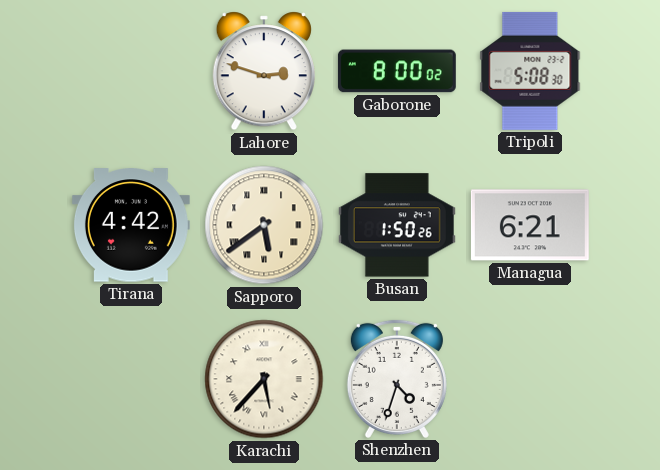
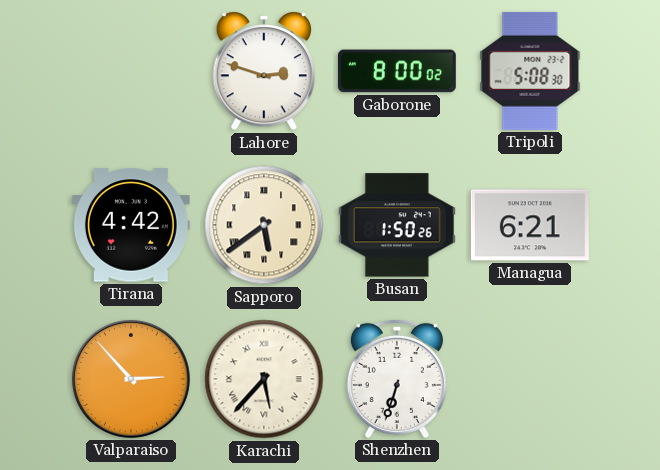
Valparaiso: none -> 2:53
Shenzhen: 4:33 -> 6:33
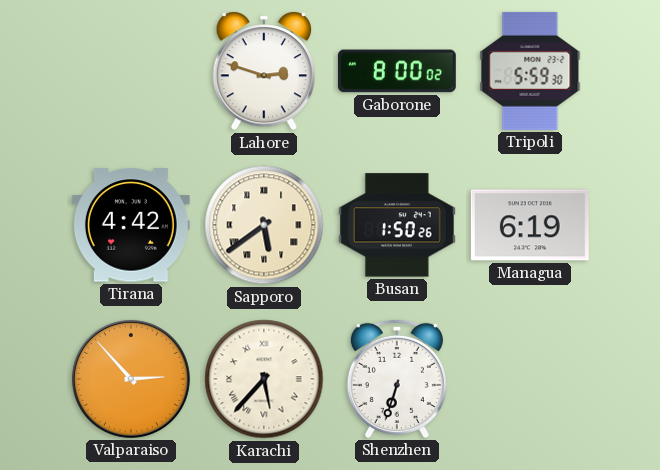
Tripoli: 5:08 -> 5:59
Managua: 6:21 -> 6:19
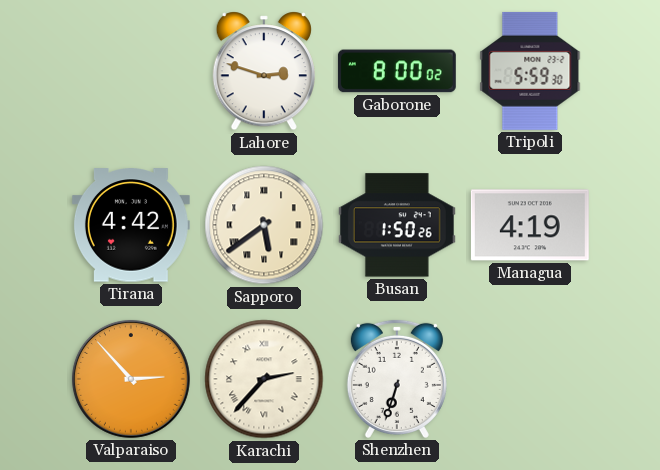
Managua: 6:19 -> 4:19
Karachi: 5:37 -> 2:37
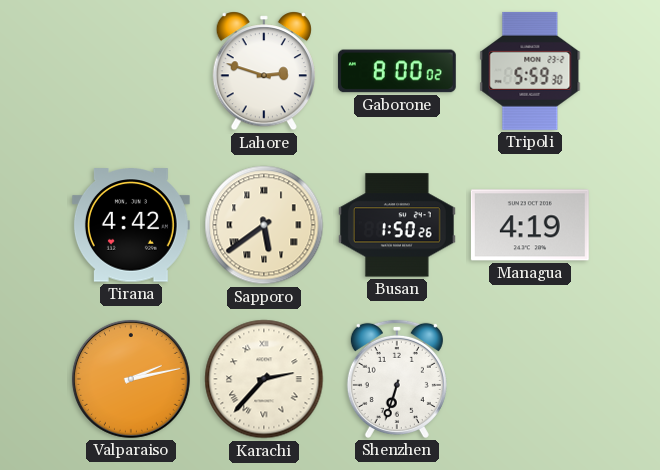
Valparaiso: 2:53 -> 2:13
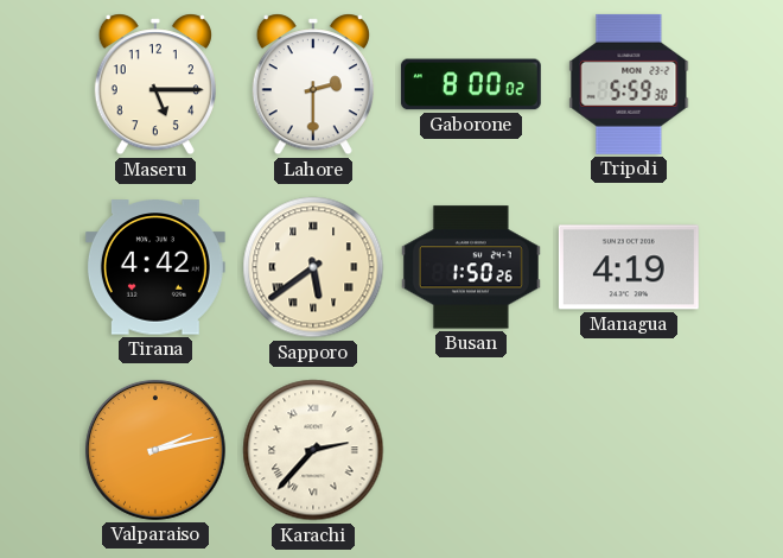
Maseru: none -> 5:15
Lahore: 2:48 -> 2:30
Shenzhen: 6:33 -> none
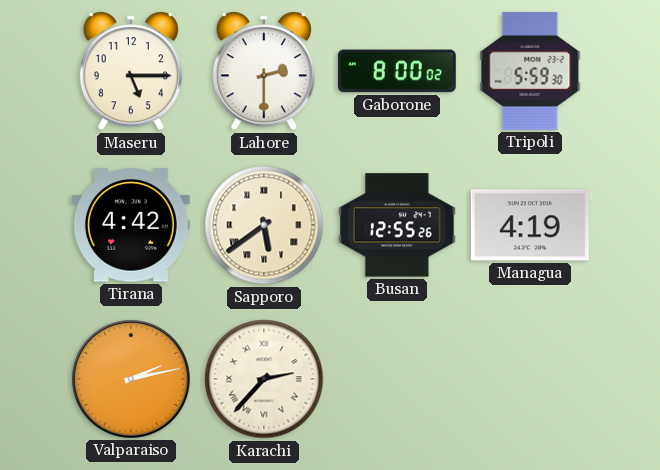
Busan: 1:50 -> 12:55
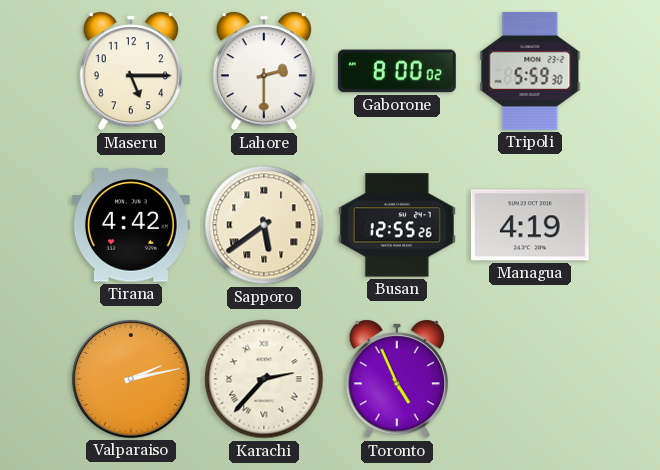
Toronto: none -> 4:56
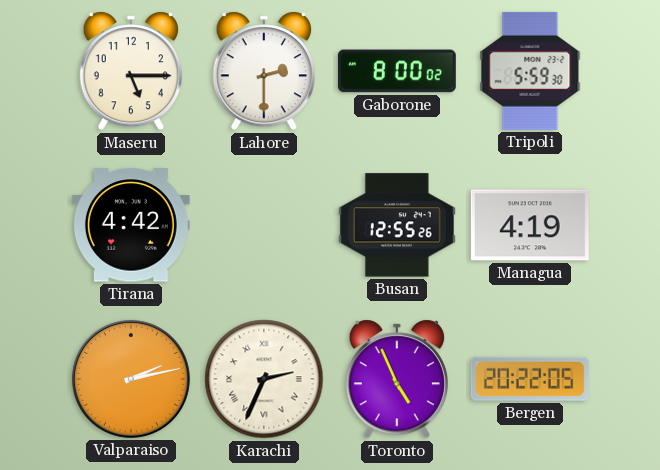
Sapporo: 5:39 -> none
Karachi: 2:37 -> 2:34
Bergen: none -> 20:22
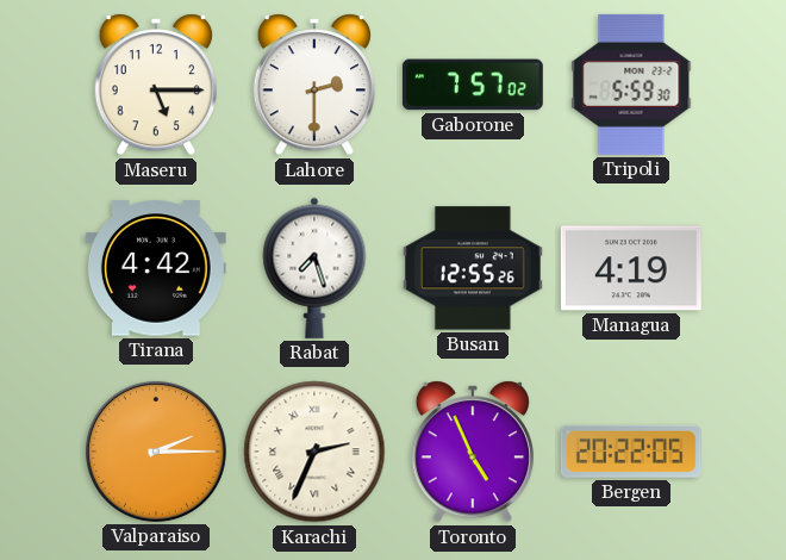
Gaborone: 8:00 -> 7:57
Rabat: none -> 7:27
Valparaiso: 2:13 -> 2:15
